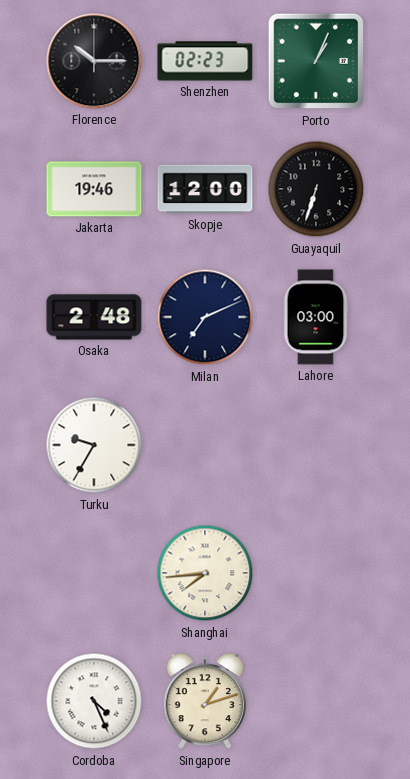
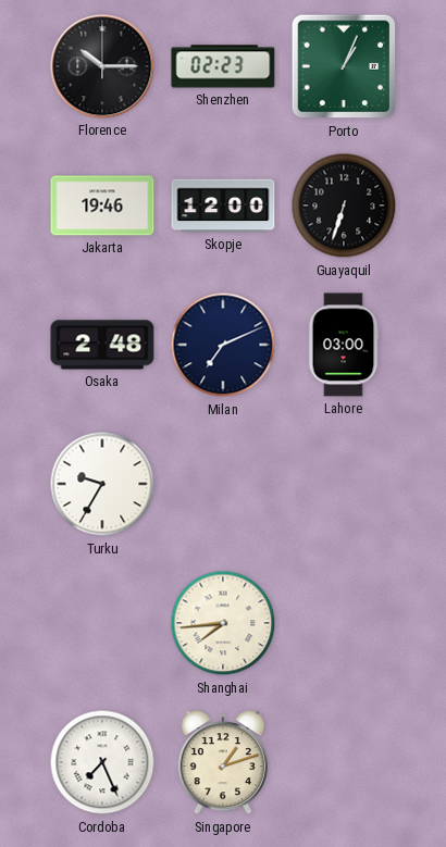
Cordoba: 4:26 -> 7:26
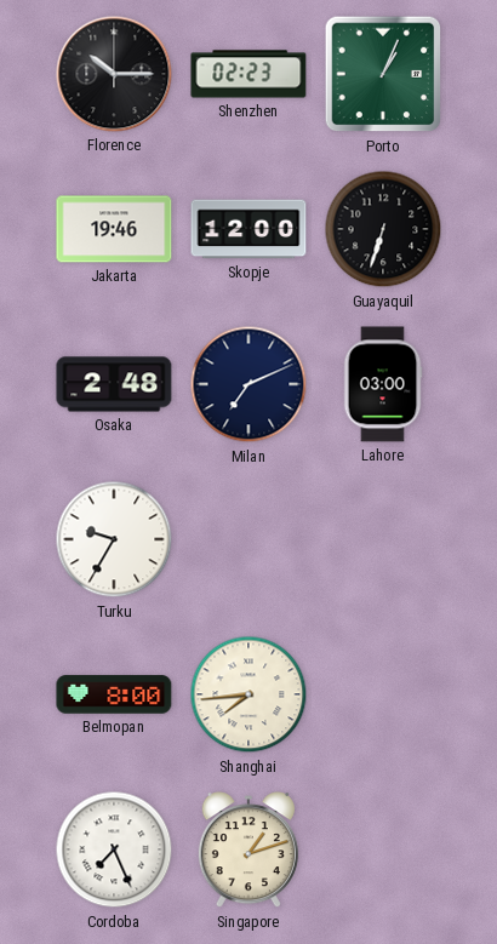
Belmopan: none -> 8:00
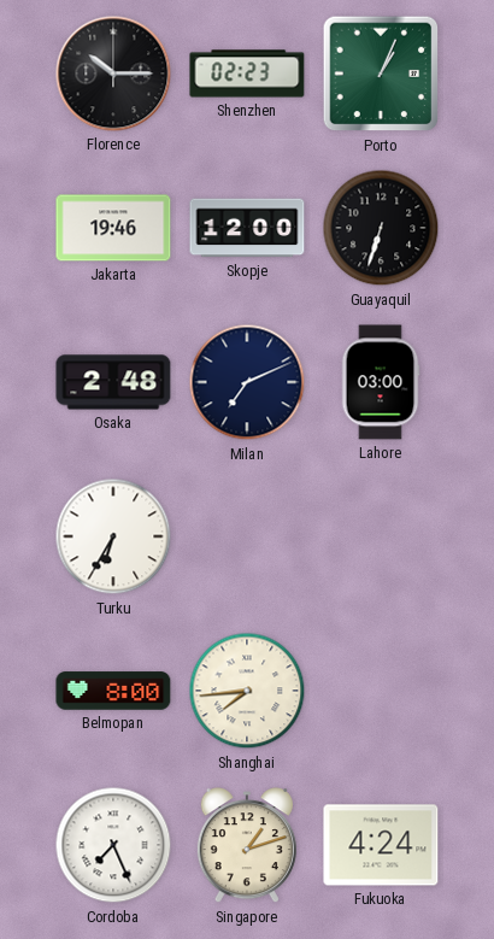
Turku: 9:35 -> 6:35
Fukuoka: none -> 4:24
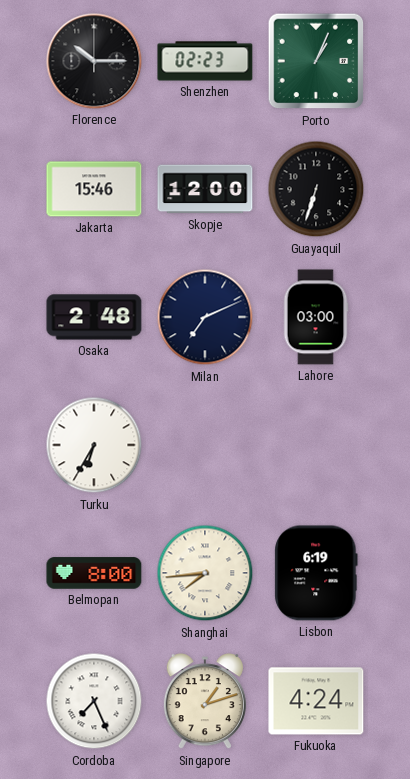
Jakarta: 19:46 -> 15:46
Lisbon: none -> 6:19
